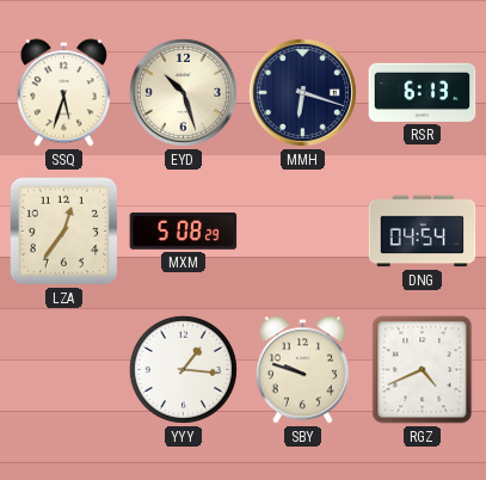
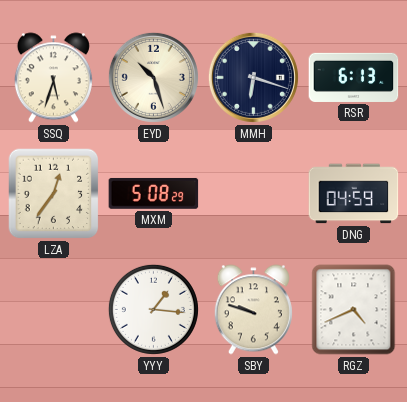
DNG: 04:54 -> 04:59
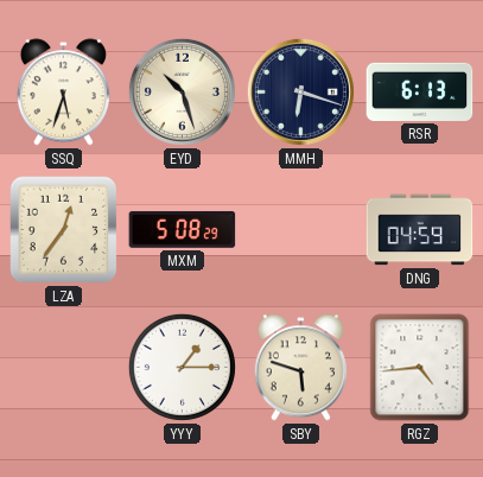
YYY: 1:16 -> 1:15
SBY: 9:48 -> 5:48
RGZ: 4:41 -> 4:44
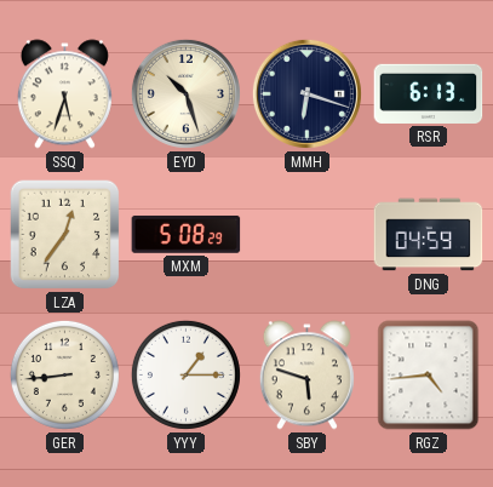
GER: none -> 8:44
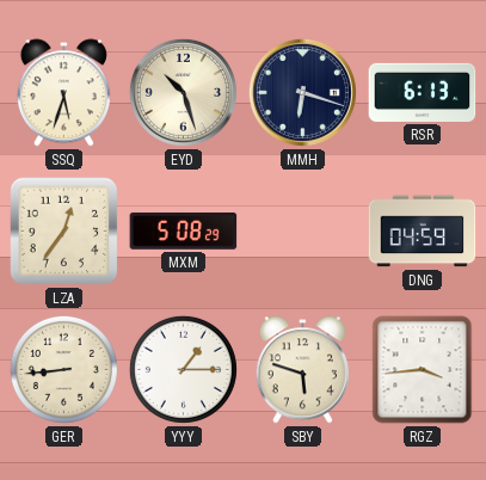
RGZ: 4:44 -> 3:44
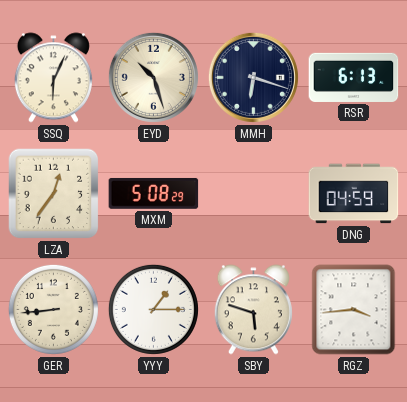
SSQ: 5:33 -> 6:04
